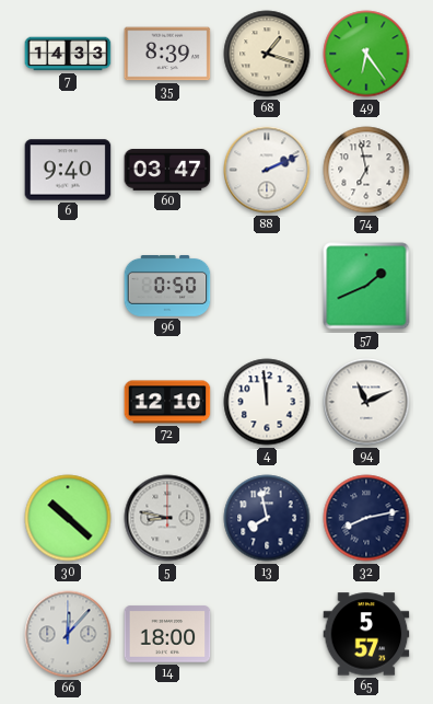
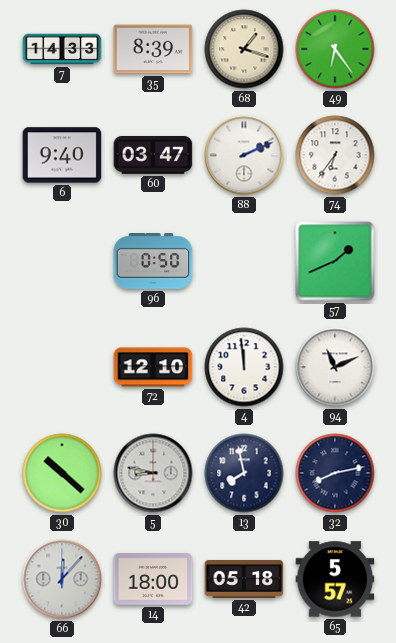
74: 6:58 -> 6:36
42: none -> 05:18
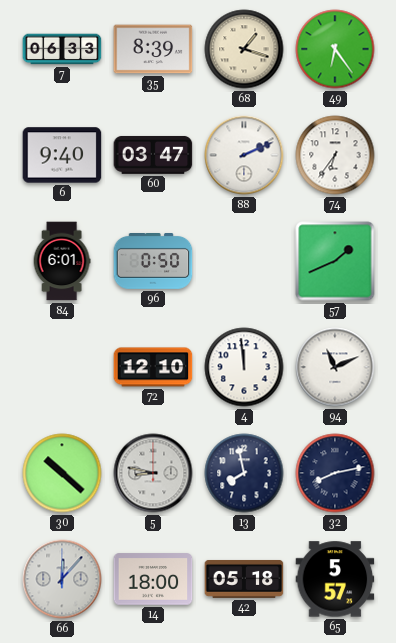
7: 14:33 -> 06:33
84: none -> 6:01
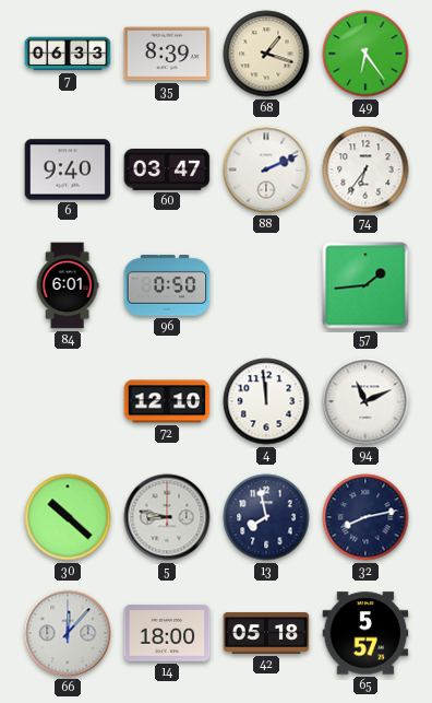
57: 1:41 -> 1:44
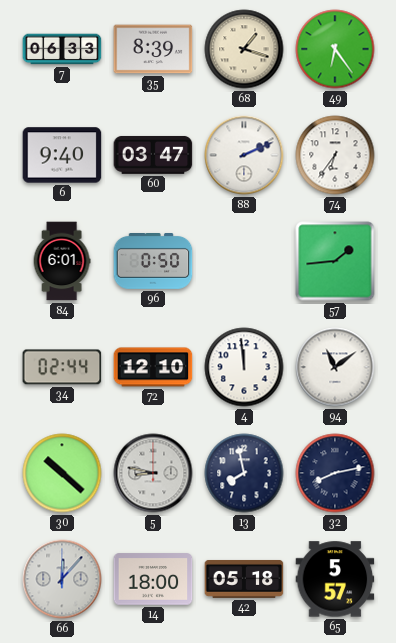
34: none -> 02:44
94: 11:11 -> 11:09
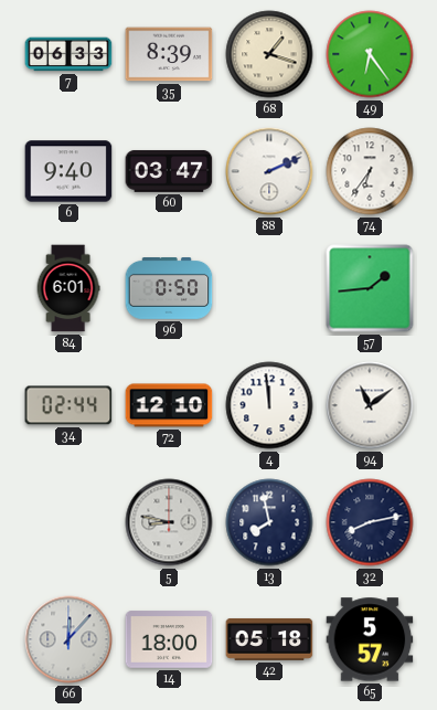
30: 10:22 -> none
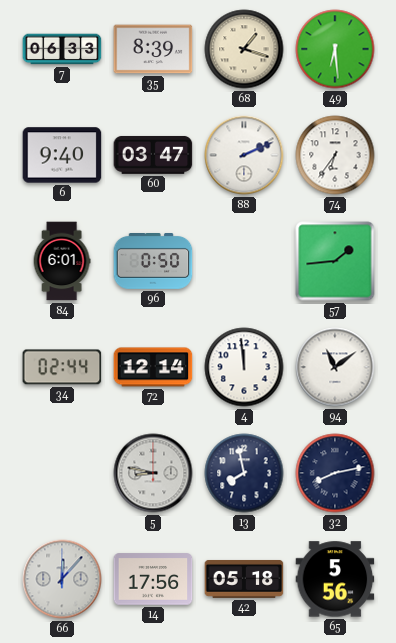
49: 6:24 -> 6:29
72: 12:10 -> 12:14
14: 18:00 -> 17:56
65: 5:57 -> 5:56
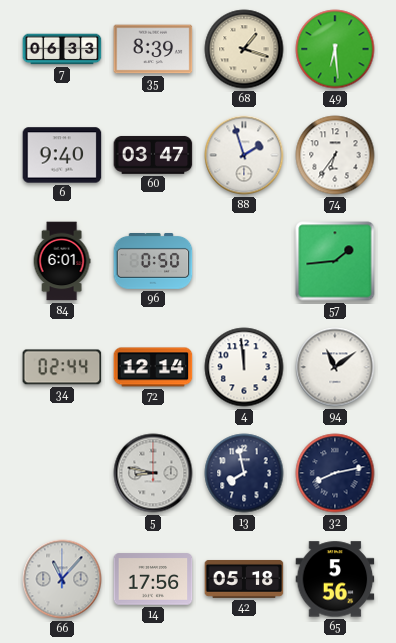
88: 2:11 -> 1:57
66: 12:07 -> 11:07
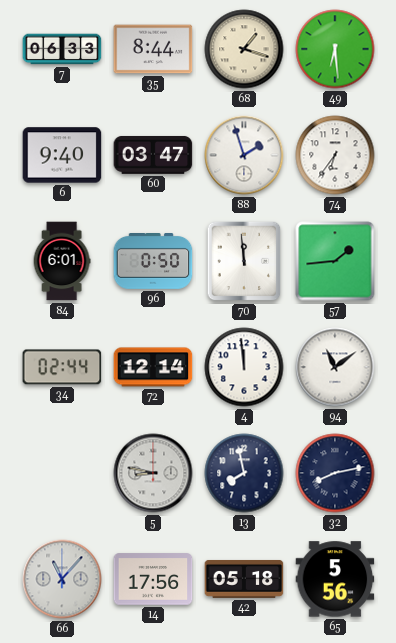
35: 8:39 -> 8:44
70: none -> 11:59
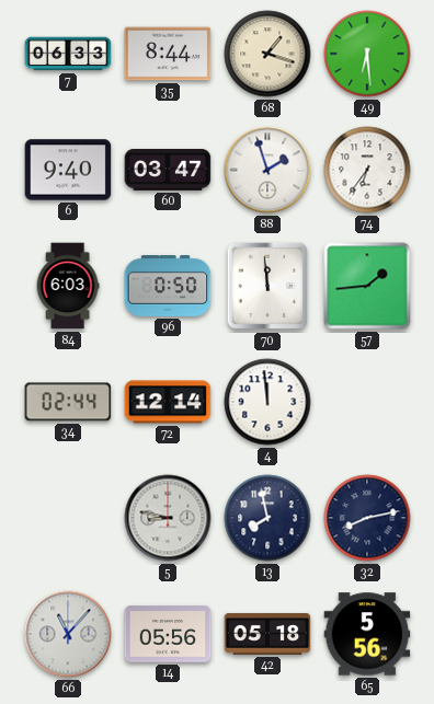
84: 6:01 -> 6:03
94: 11:09 -> none
14: 17:56 -> 05:56
